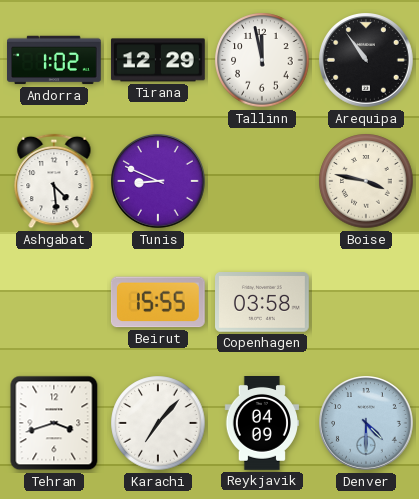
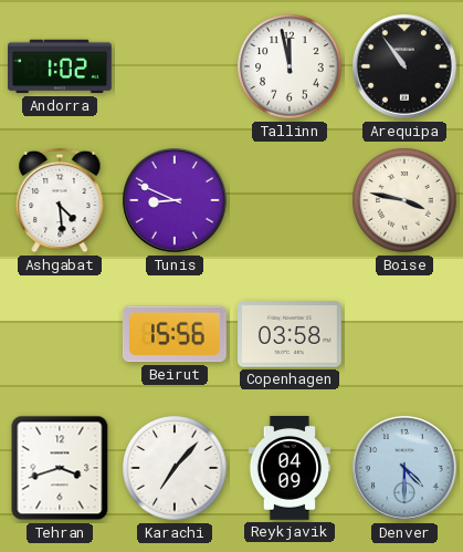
Tirana: 12:29 -> none
Beirut: 15:55 -> 15:56
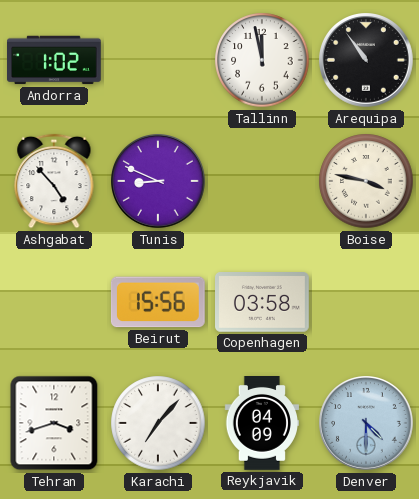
Ashgabat: 4:29 -> 4:53
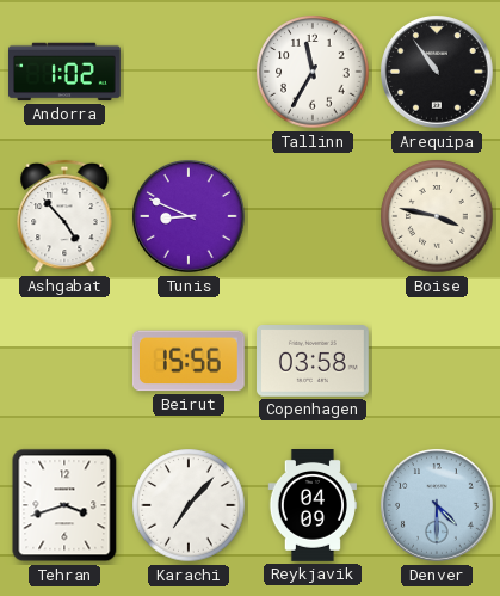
Tallinn: 11:58 -> 11:35
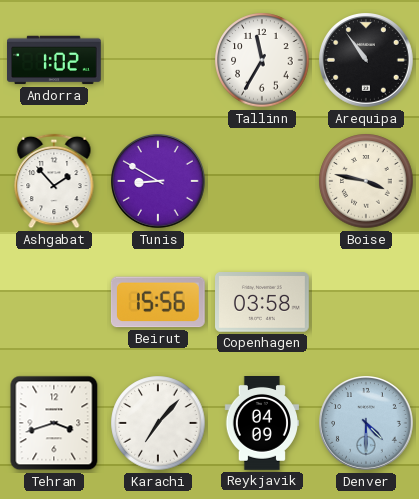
Ashgabat: 4:53 -> 1:53
Tunis: 8:49 -> 8:50
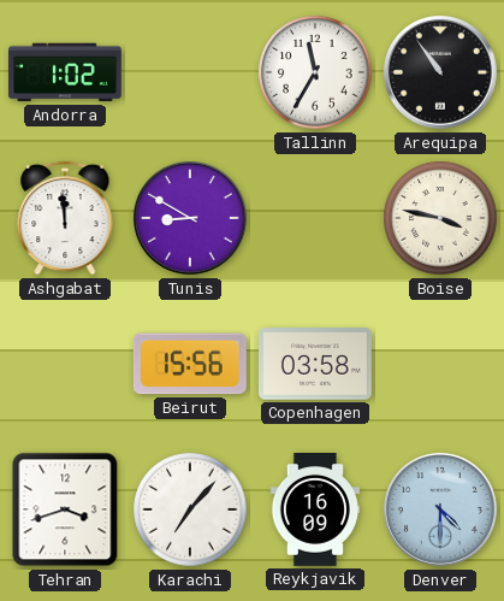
Ashgabat: 1:53 -> 11:59
Reykjavik: 04:09 -> 16:09
